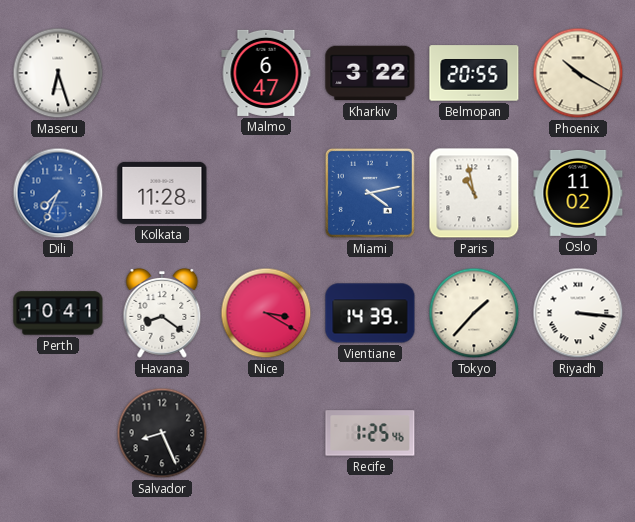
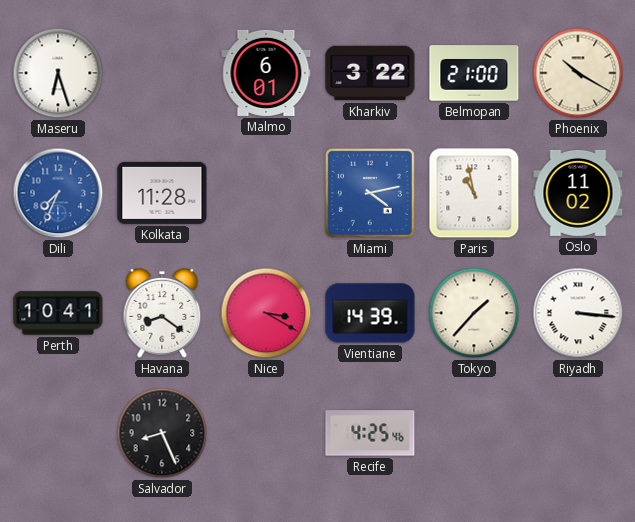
Malmo: 6:47 -> 6:01
Belmopan: 20:55 -> 21:00
Recife: 1:25 -> 4:25
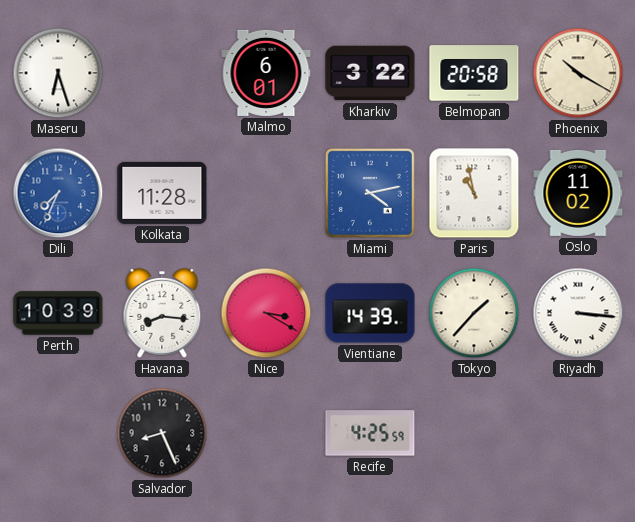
Belmopan: 21:00 -> 20:58
Perth: 10:41 -> 10:39
Havana: 8:21 -> 8:16
Recife: 4:25:46 -> 4:25:59
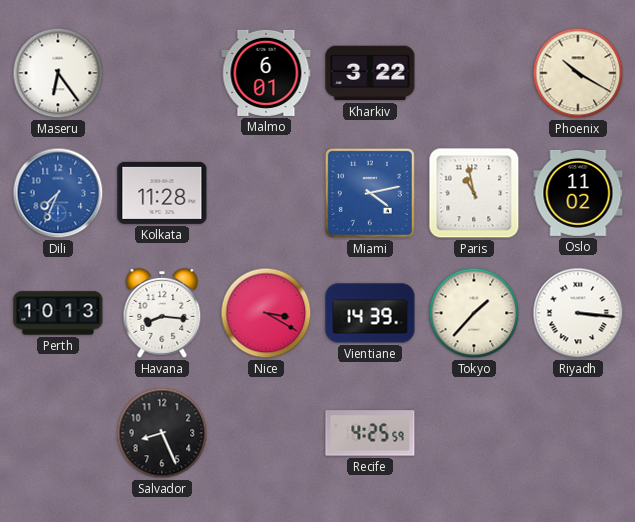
Maseru: 6:27 -> 6:24
Belmopan: 20:58 -> none
Perth: 10:39 -> 10:13
